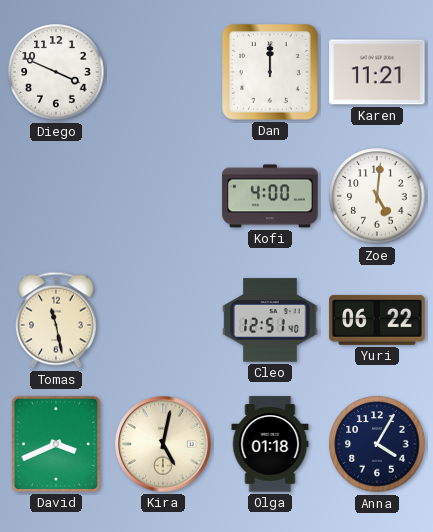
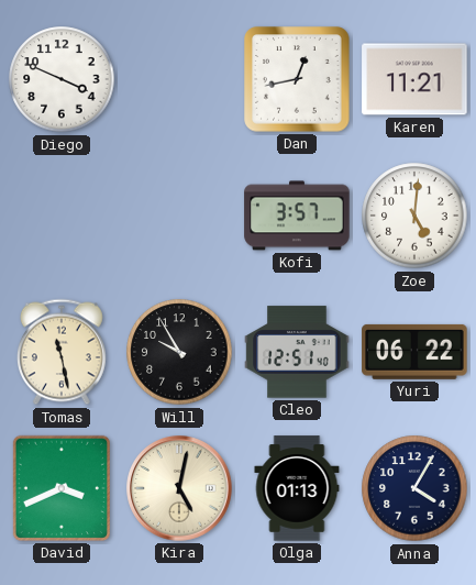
Dan: 12:00 -> 12:43
Kofi: 4:00 -> 3:57
Will: none -> 9:55
Olga: 01:18 -> 01:13
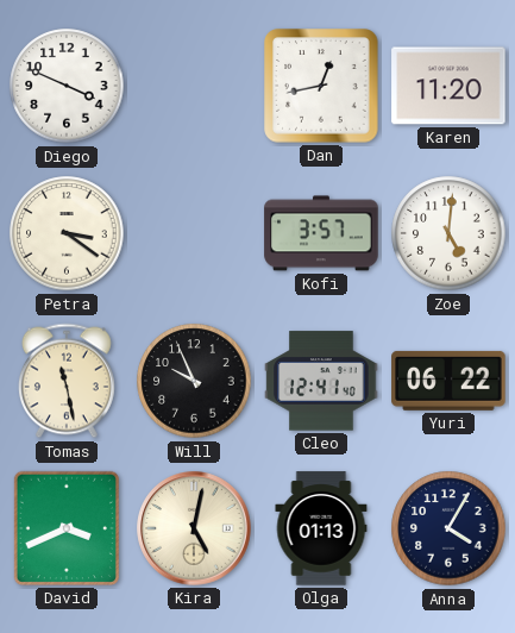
Karen: 11:21 -> 11:20
Petra: none -> 3:21
Will: 9:55 -> 9:56
Cleo: 12:51 -> 12:41
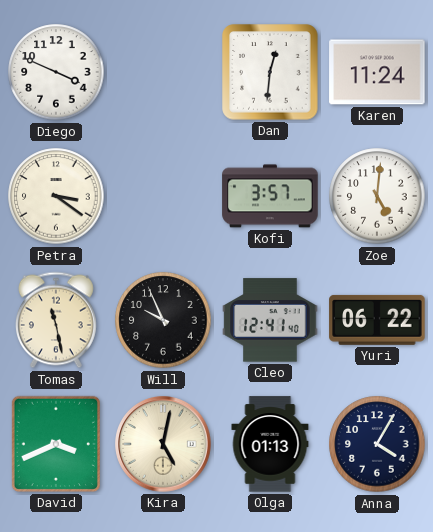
Dan: 12:43 -> 12:31
Karen: 11:20 -> 11:24
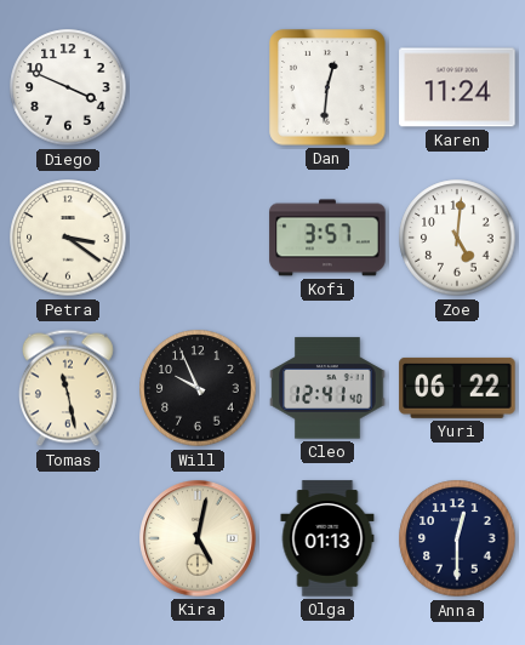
David: 3:41 -> none
Anna: 4:05 -> 12:30
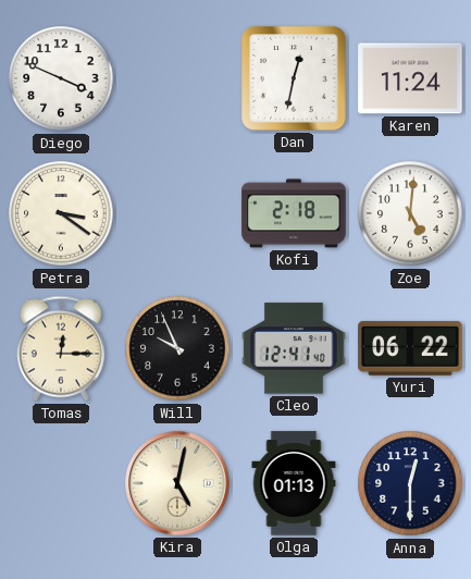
Dan: 12:31 -> 12:32
Kofi: 3:57 -> 2:18
Tomas: 11:28 -> 12:15
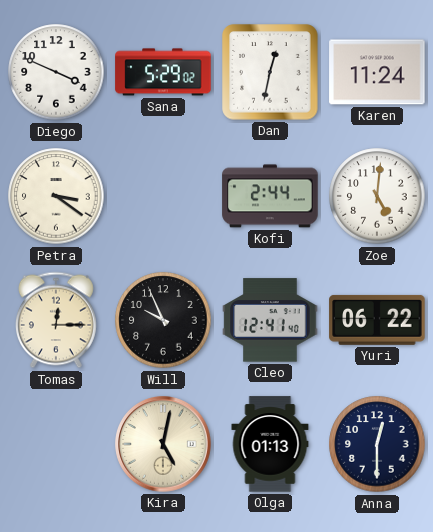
Sana: none -> 5:29
Kofi: 2:18 -> 2:44
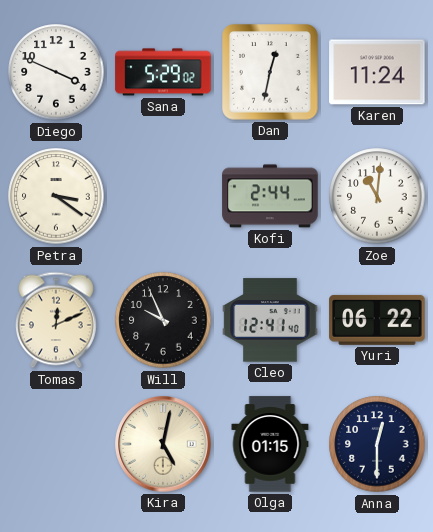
Zoe: 5:01 -> 11:01
Tomas: 12:15 -> 12:11
Olga: 01:13 -> 01:15
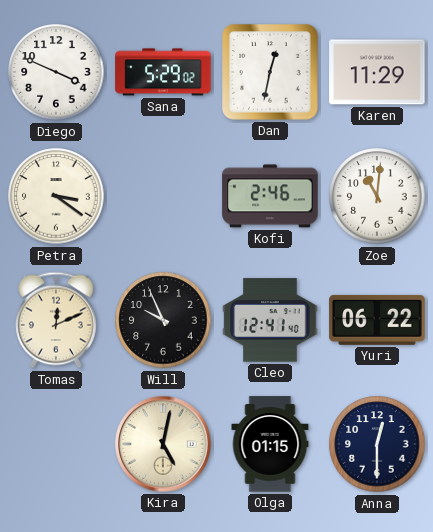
Karen: 11:24 -> 11:29
Kofi: 2:44 -> 2:46
